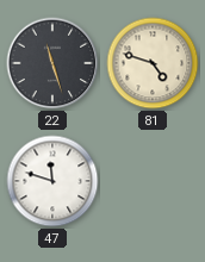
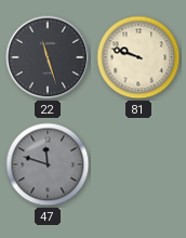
81: 4:48 -> 9:48
47 dial: white -> grey
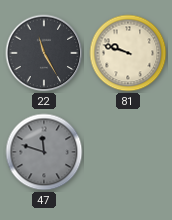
22: 11:27 -> 11:25
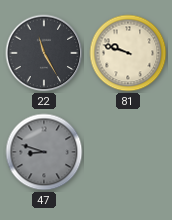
47: 11:48 -> 8:48
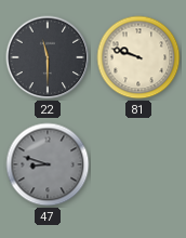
22: 11:25 -> 11:30
